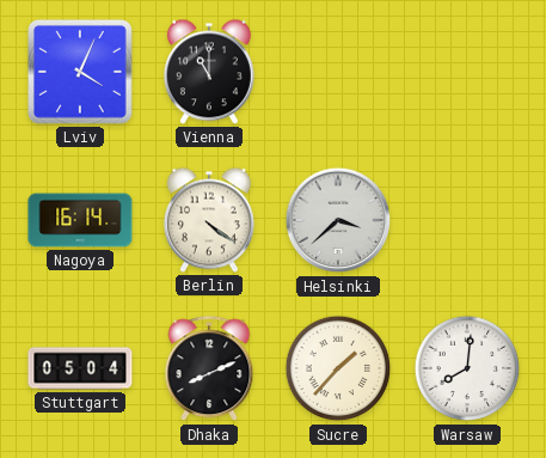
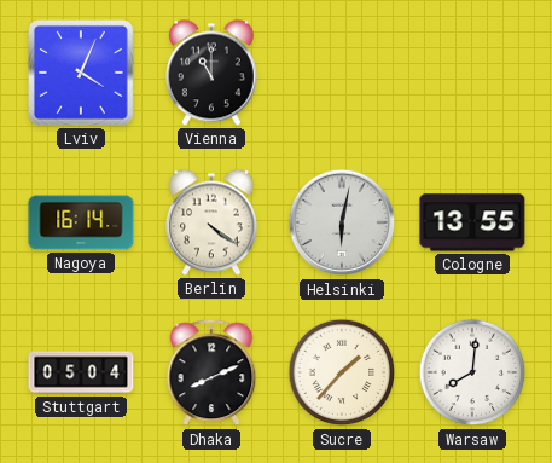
Helsinki: 3:38 -> 6:02
Cologne: none -> 13:55
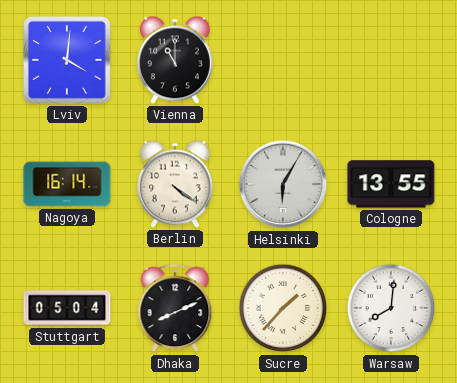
Lviv: 4:04 -> 4:01
Helsinki: 6:02 -> 6:05
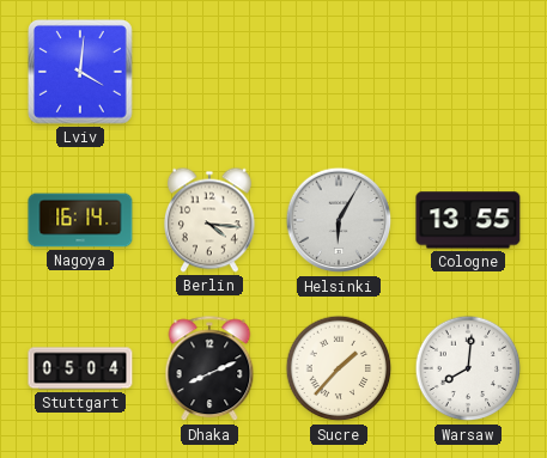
Vienna: 11:00 -> none
Berlin: 4:21 -> 4:16
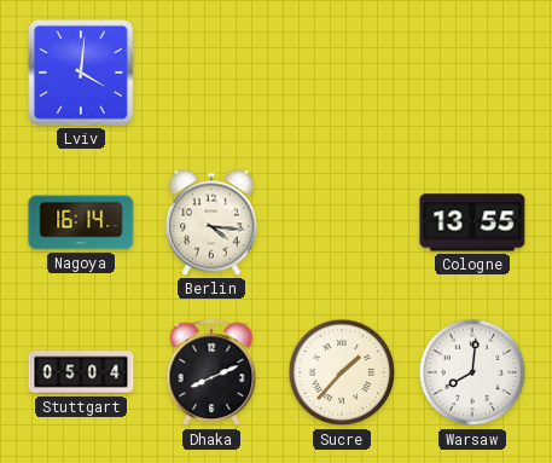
Helsinki: 6:05 -> none
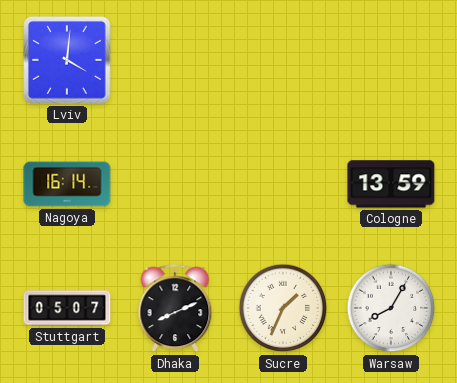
Berlin: 4:16 -> none
Cologne: 13:55 -> 13:59
Stuttgart: 05:04 -> 05:07
Sucre: 1:37 -> 1:34
Warsaw: 8:01 -> 8:05
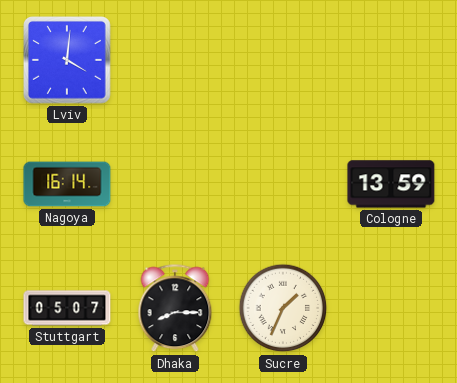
Dhaka: 8:11 -> 8:15
Warsaw: 8:05 -> none
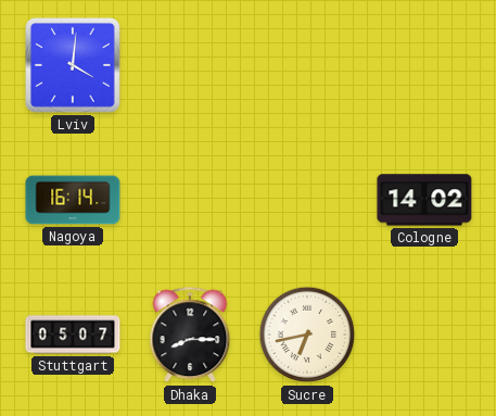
Cologne: 13:59 -> 14:02
Sucre: 1:34 -> 6:43
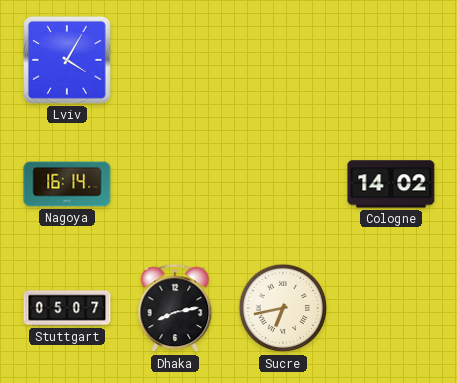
Lviv: 4:01 -> 4:05
Dhaka: 8:15 -> 8:13
